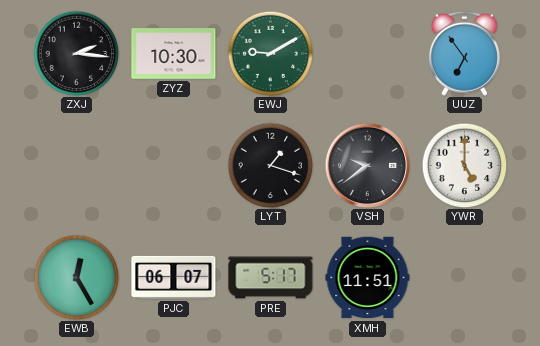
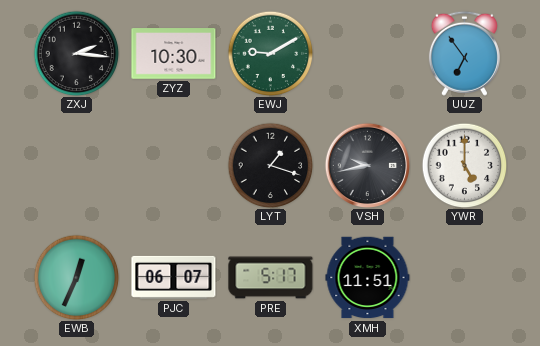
VSH: 9:39 -> 9:43
EWB: 12:25 -> 12:34
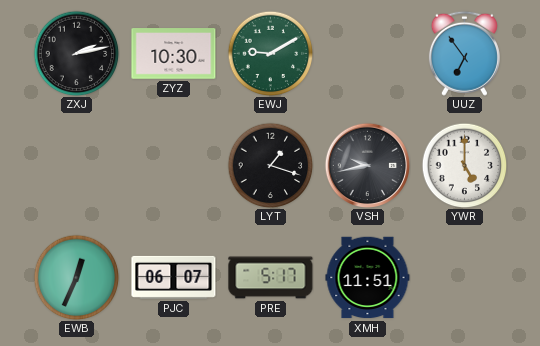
ZXJ: 2:16 -> 2:13
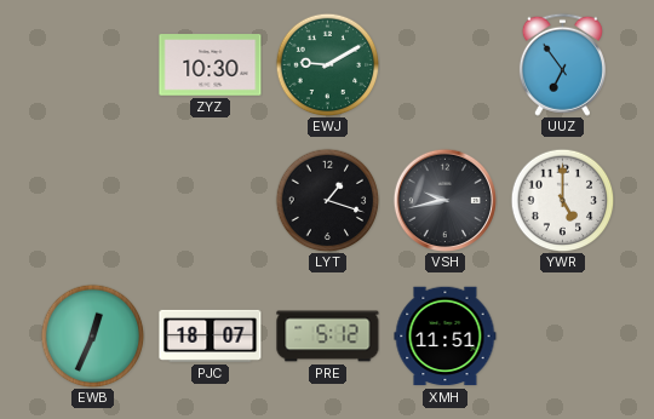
ZXJ: 2:13 -> none
PJC: 06:07 -> 18:07
PRE: 5:17 -> 5:12
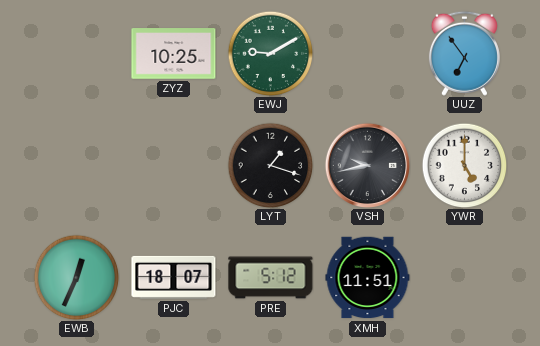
ZYZ: 10:30 -> 10:25
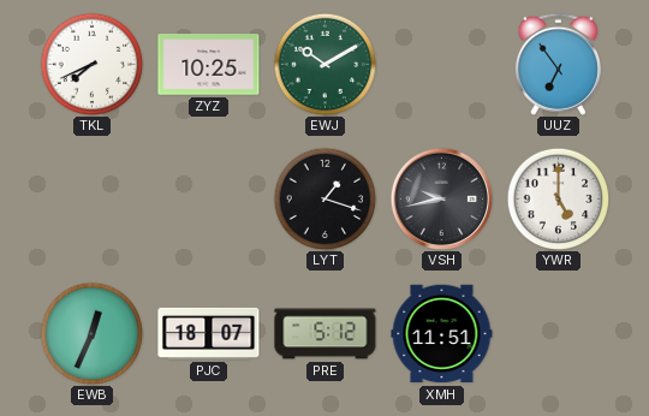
TKL: none -> 7:41
EWJ: 9:10 -> 10:10
